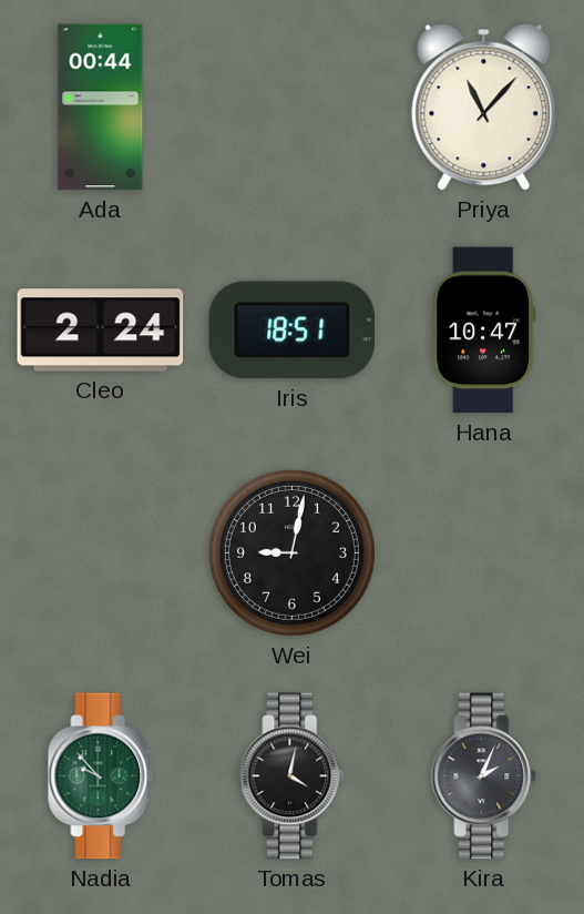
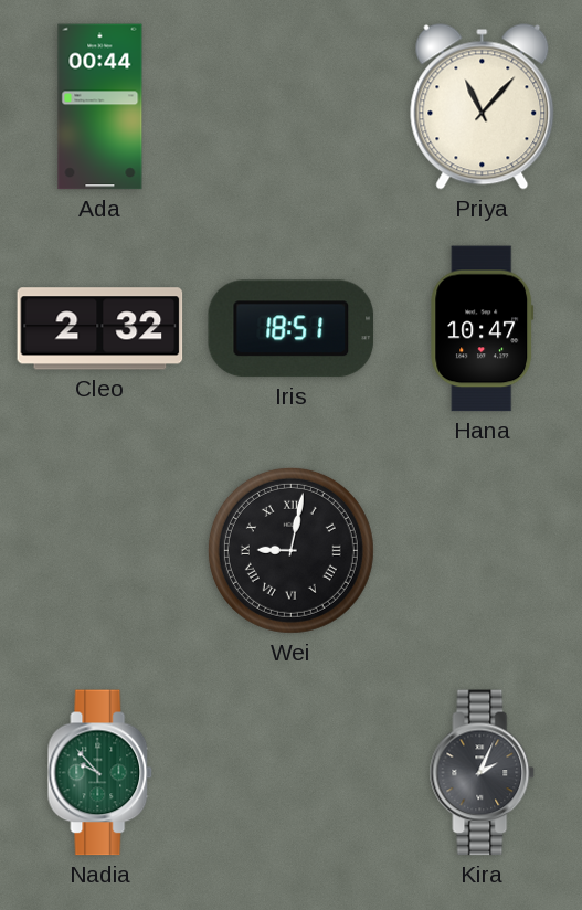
Cleo: 2:24 -> 2:32
Wei numerals: Arabic -> Roman
Tomas: 4:02 -> none
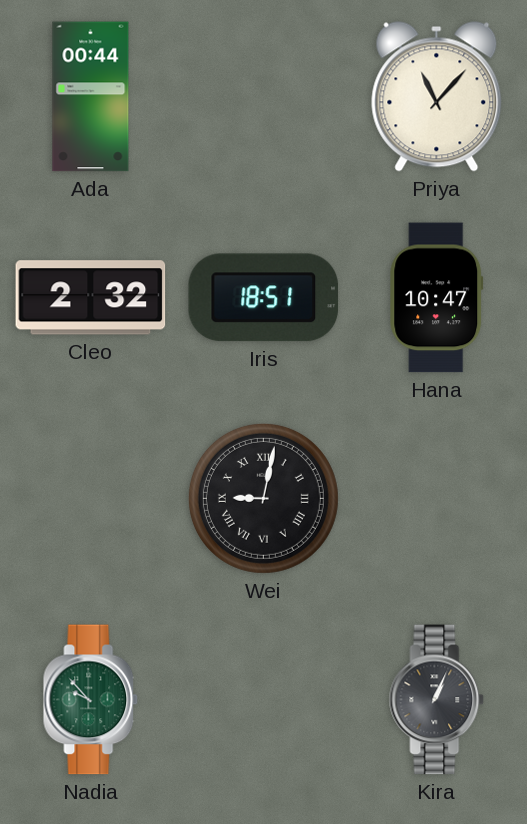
Kira: 2:04 -> 1:04
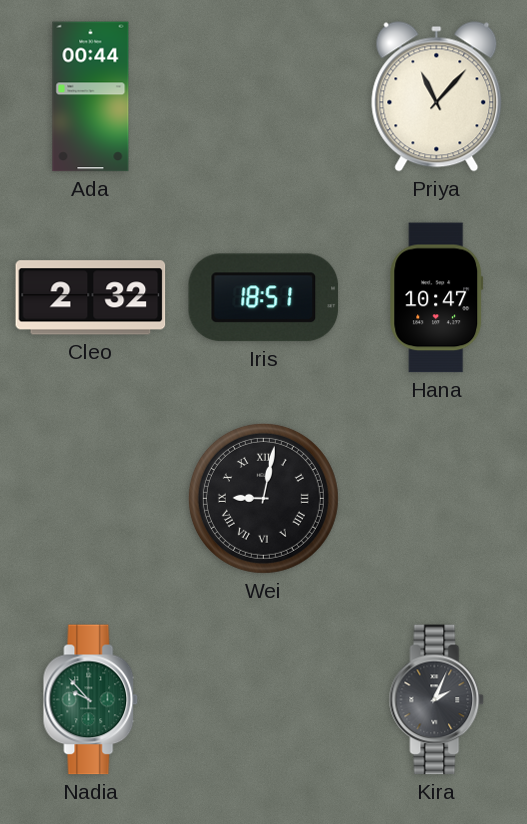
Kira: 1:04 -> 2:04
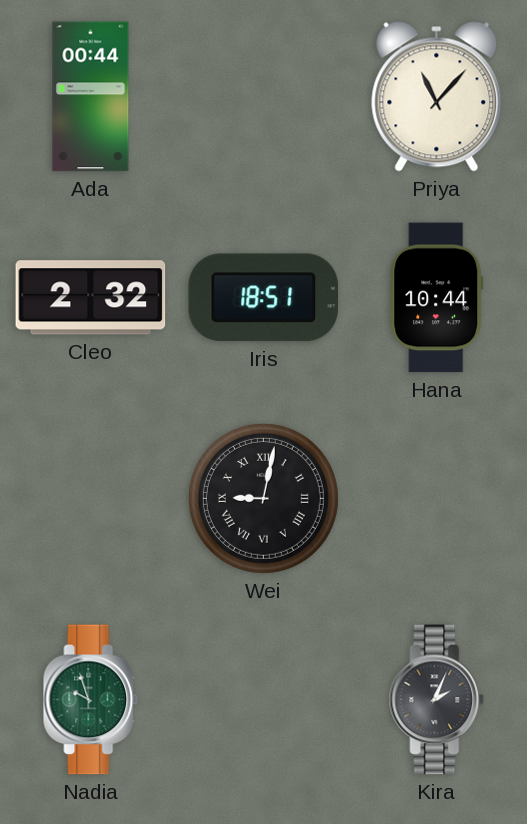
Hana: 10:47 -> 10:44
Nadia: 9:53 -> 9:57
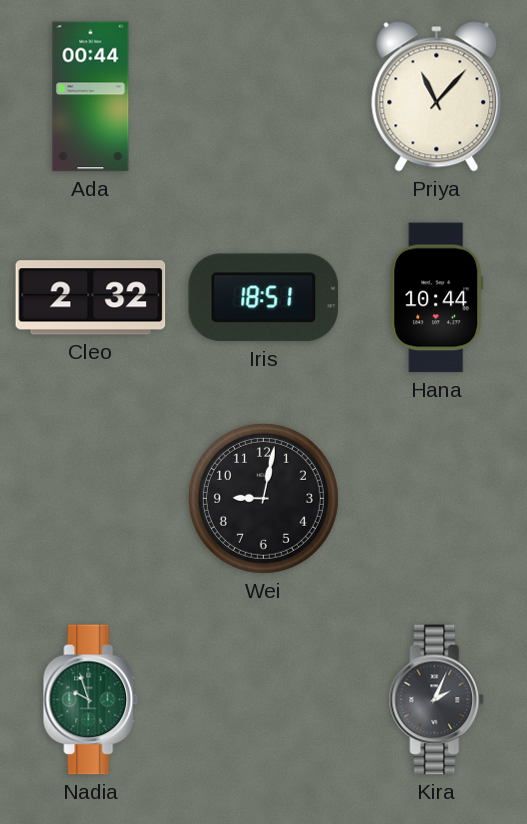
Wei numerals: Roman -> Arabic
